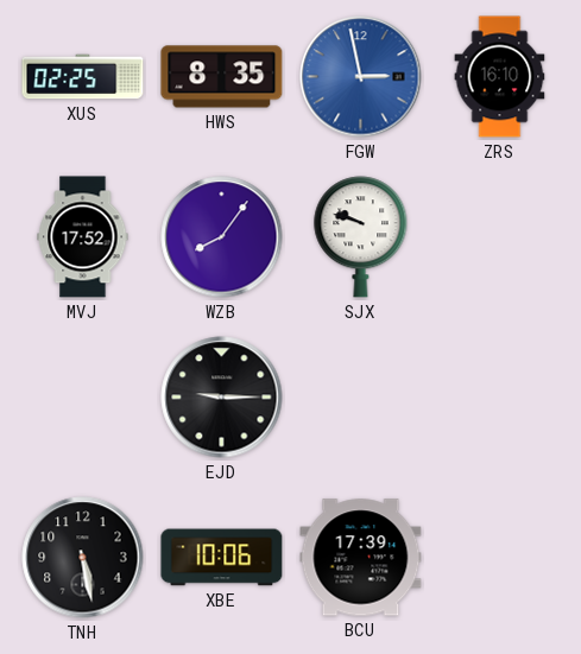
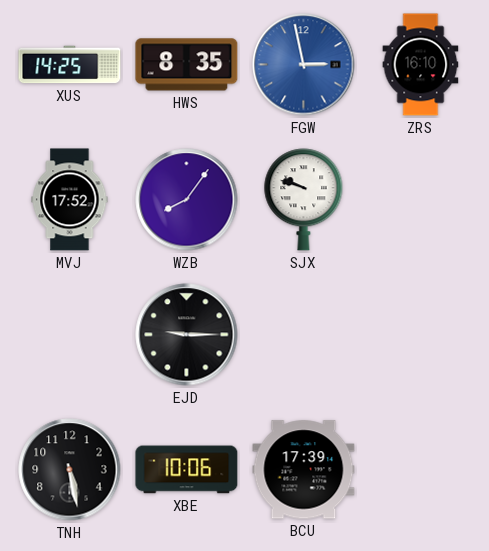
XUS: 02:25 -> 14:25
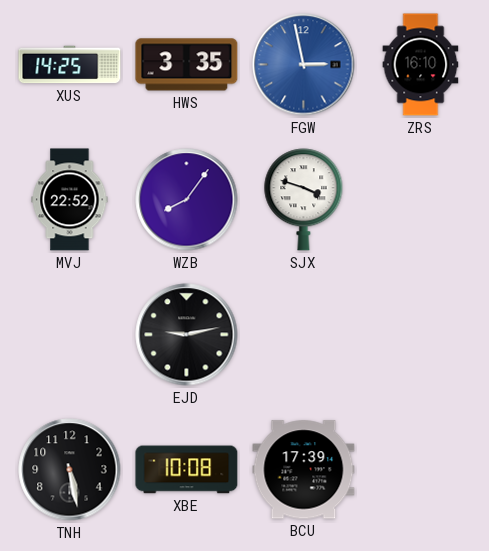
HWS: 8:35 -> 3:35
MVJ: 17:52 -> 22:52
SJX: 9:48 -> 3:48
EJD: 9:15 -> 9:13
XBE: 10:06 -> 10:08
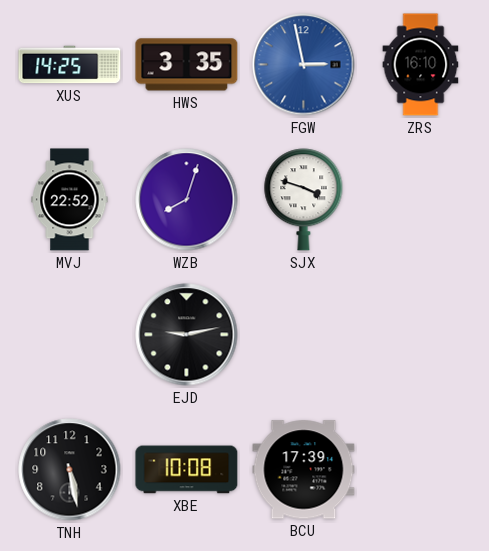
WZB: 8:06 -> 8:03
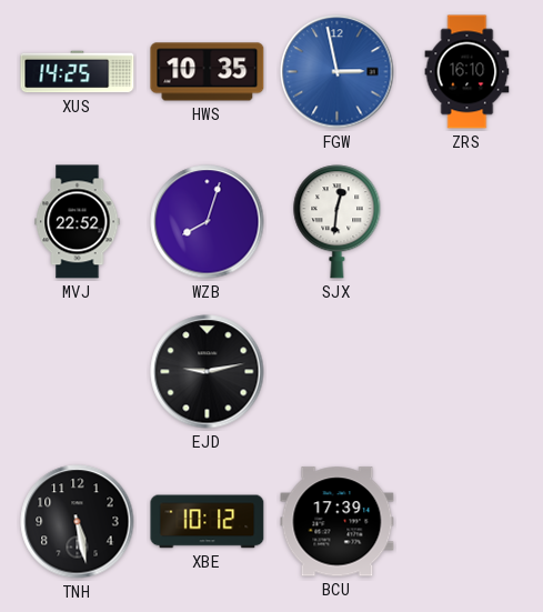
HWS: 3:35 -> 10:35
SJX: 3:48 -> 12:31
XBE: 10:08 -> 10:12
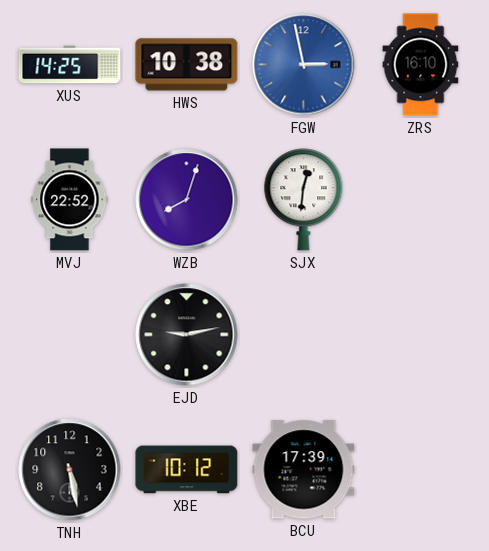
HWS: 10:35 -> 10:38
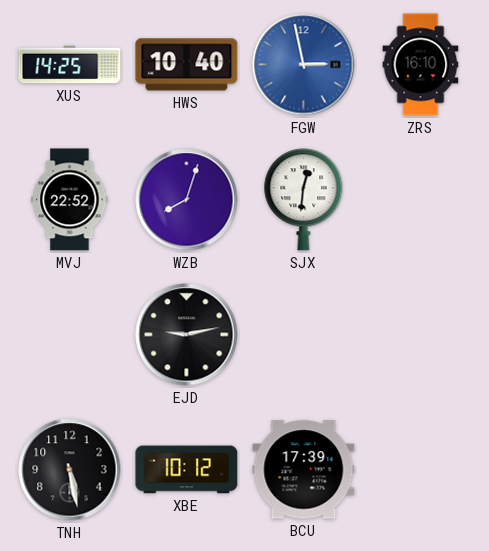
HWS: 10:38 -> 10:40
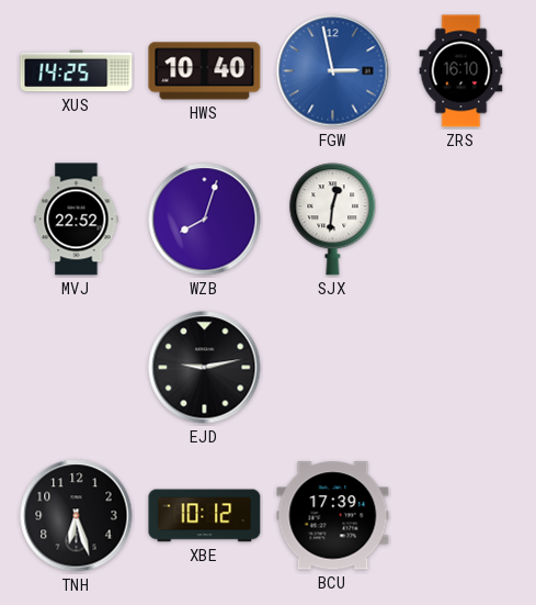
TNH: 5:28 -> 6:27
